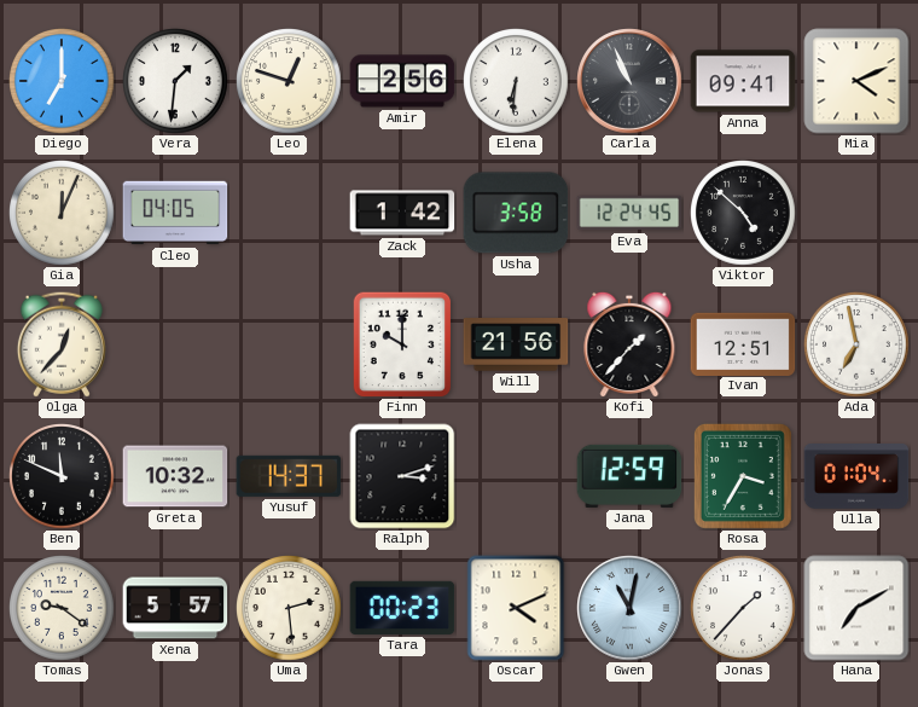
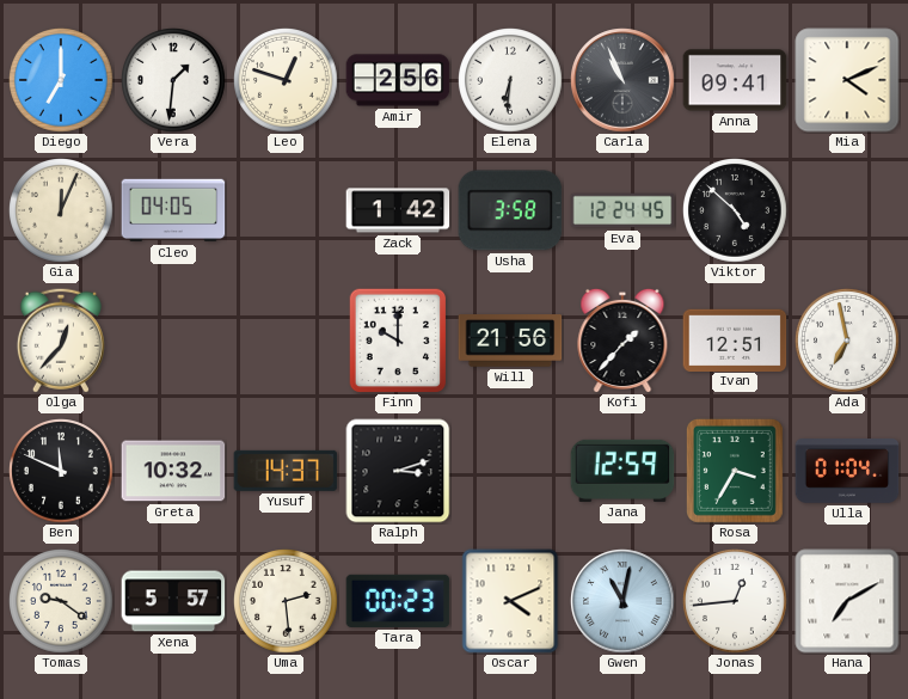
Jonas: 1:37 -> 12:44
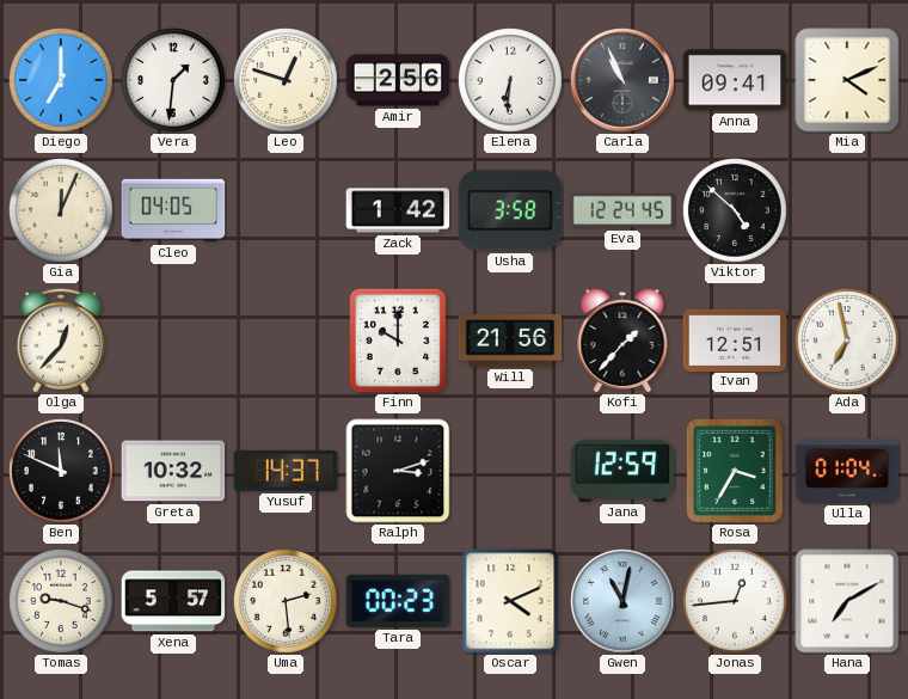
Tomas: 9:21 -> 9:18
